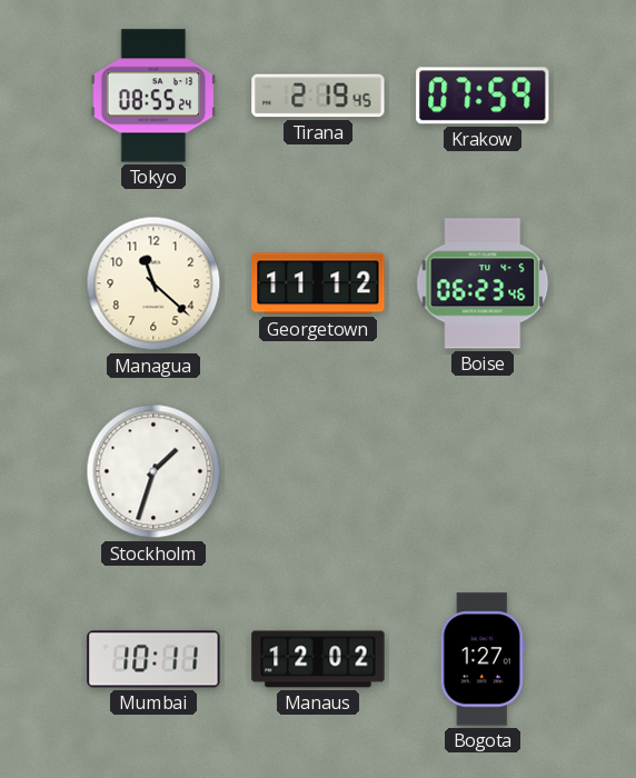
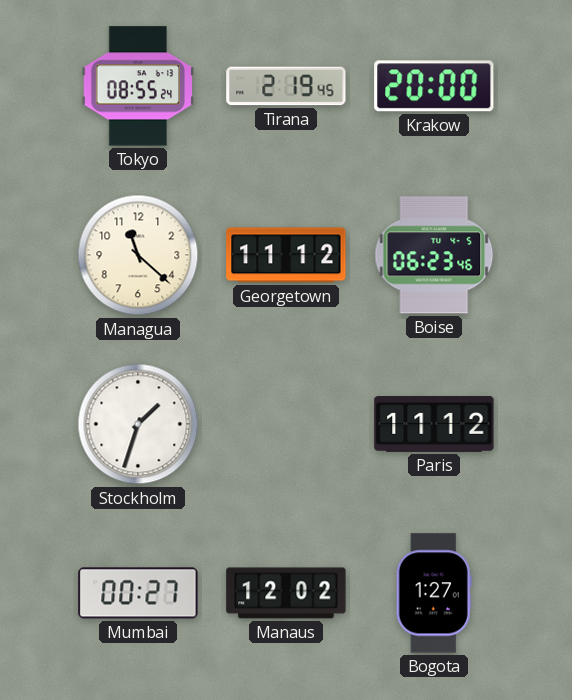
Krakow: 07:59 -> 20:00
Paris: none -> 11:12
Mumbai: 10:11 -> 00:27
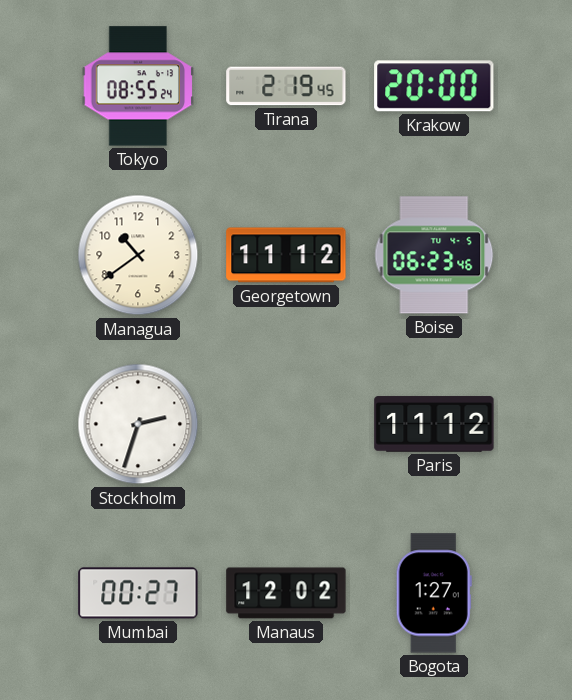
Managua: 11:22 -> 10:39
Stockholm: 1:33 -> 2:33
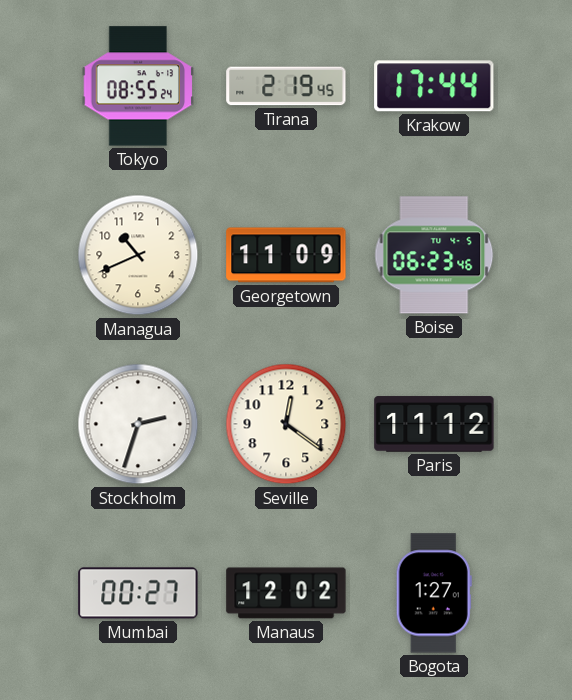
Krakow: 20:00 -> 17:44
Managua: 10:39 -> 10:41
Georgetown: 11:12 -> 11:09
Seville: none -> 12:21
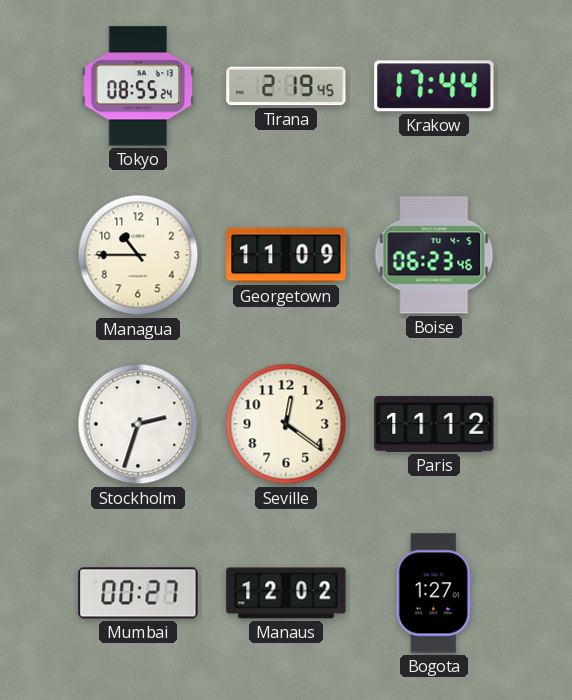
Managua: 10:41 -> 10:45
